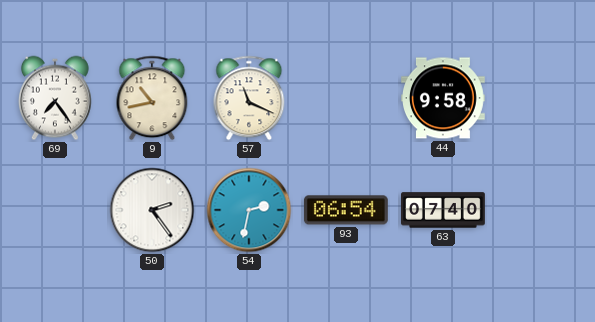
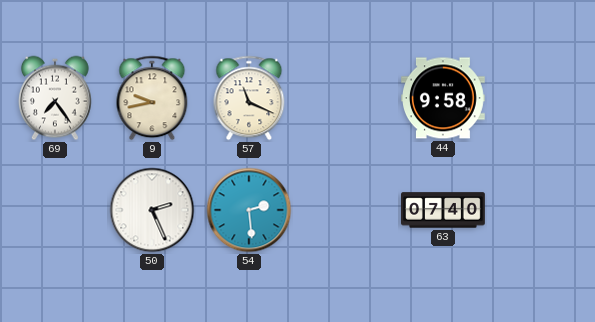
9: 10:43 -> 9:43
50: 2:24 -> 2:26
54: 2:32 -> 2:29
93: 06:54 -> none
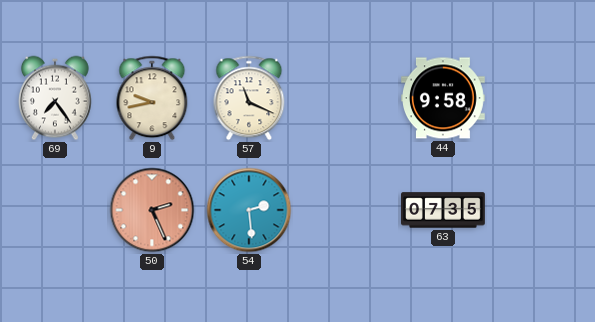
50 dial: white -> salmon
63: 07:40 -> 07:35
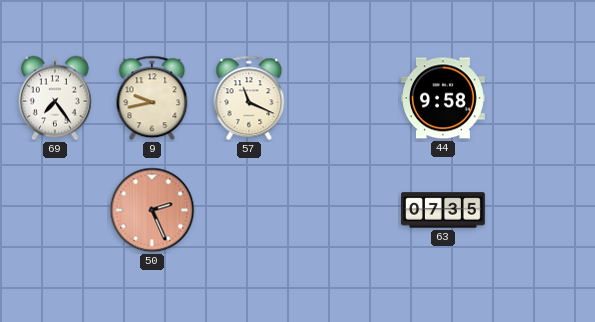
54: 2:29 -> none
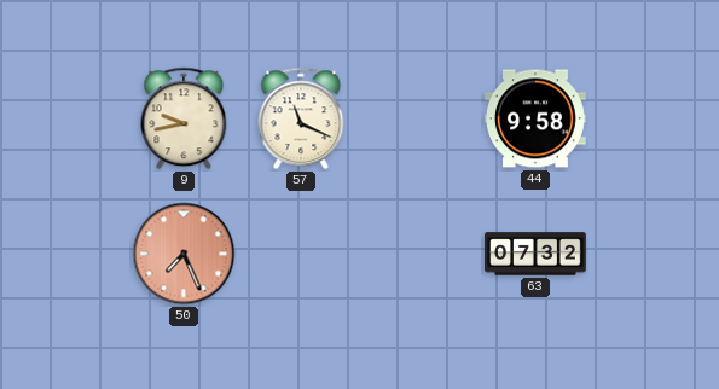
69: 7:24 -> none
50: 2:26 -> 7:26
63: 07:35 -> 07:32
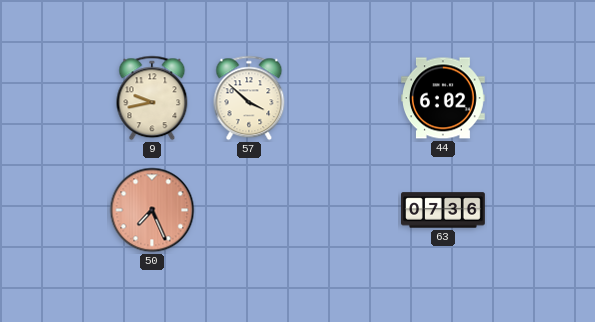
57: 11:19 -> 3:52
44: 9:58 -> 6:02
63: 07:32 -> 07:36
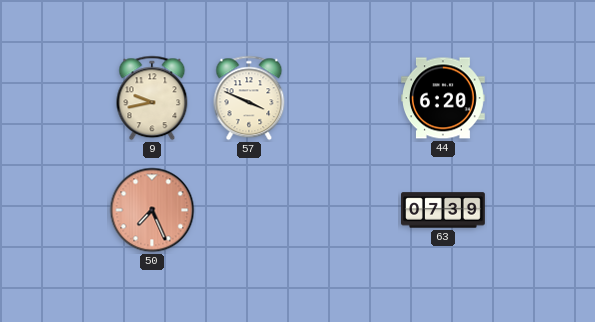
57: 3:52 -> 3:49
44: 6:02 -> 6:20
63: 07:36 -> 07:39
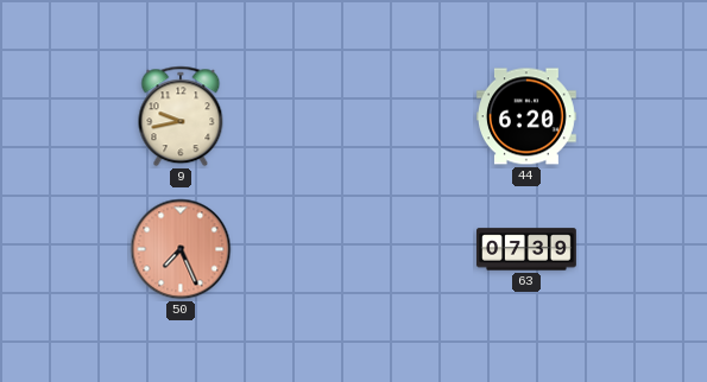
57: 3:49 -> none
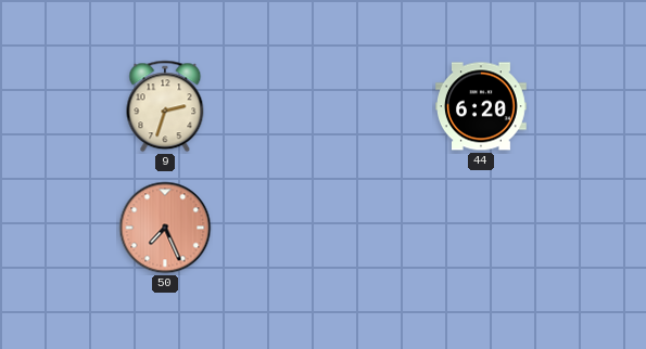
9: 9:43 -> 2:33
63: 07:39 -> none
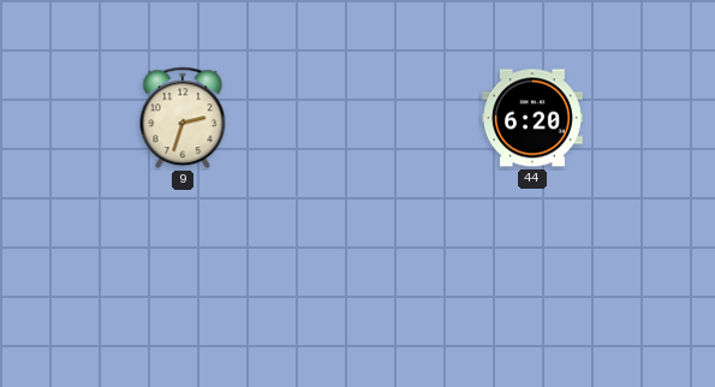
50: 7:26 -> none
